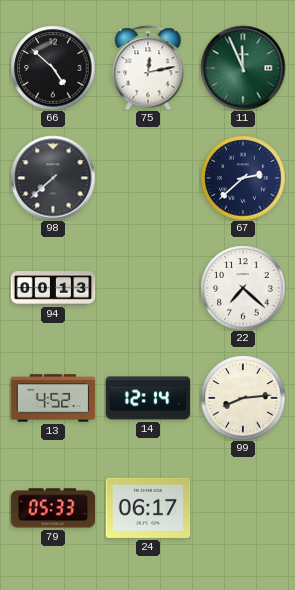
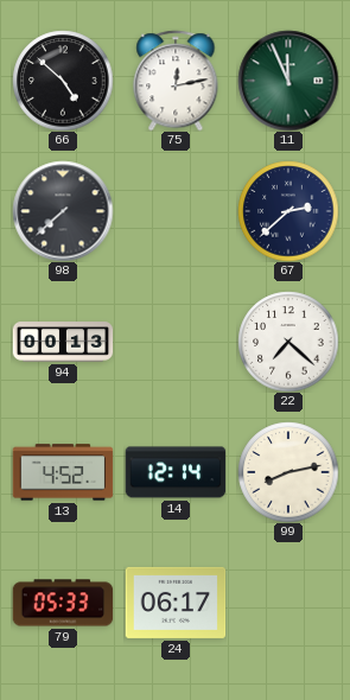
99: 8:14 -> 8:13
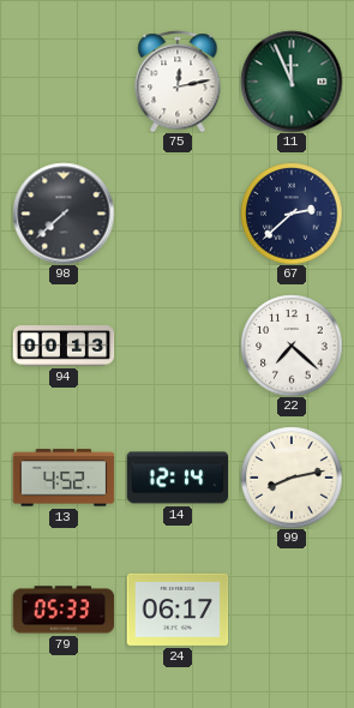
66: 4:52 -> none
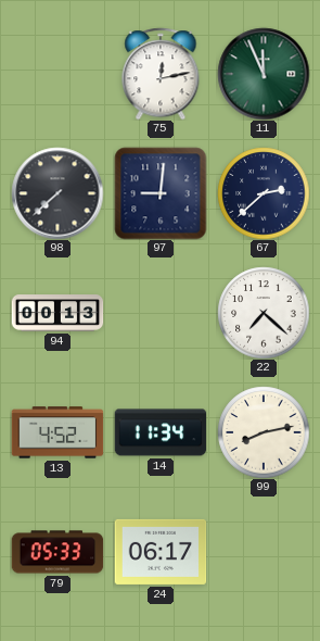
97: none -> 9:01
14: 12:14 -> 11:34
